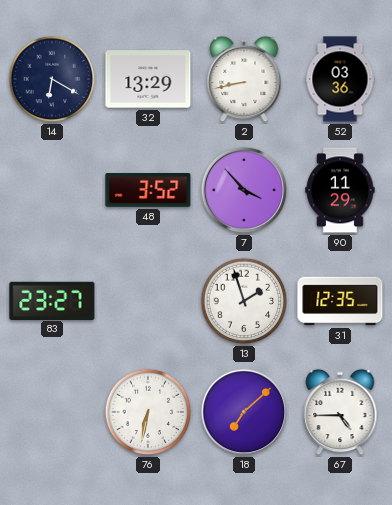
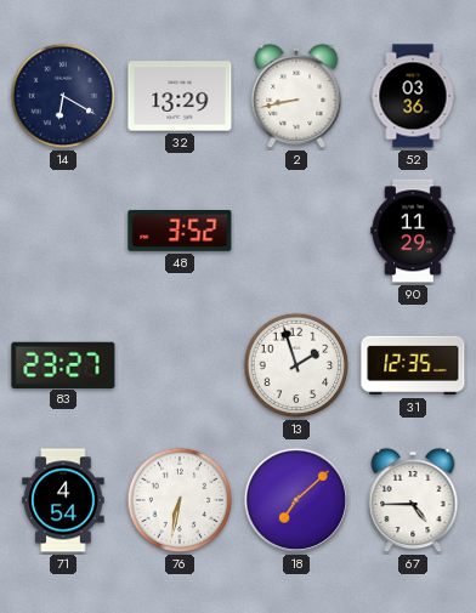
7: 3:53 -> none
71: none -> 4:54
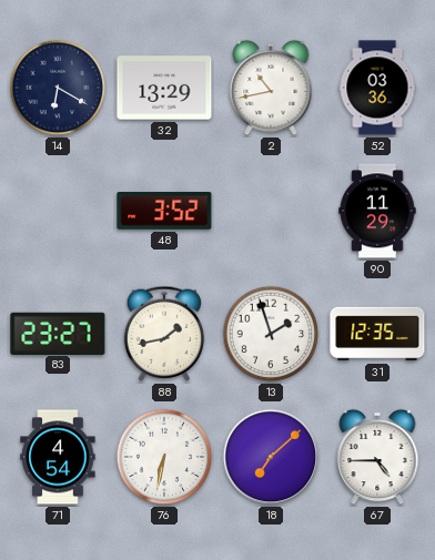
2: 8:43 -> 10:43
88: none -> 1:43
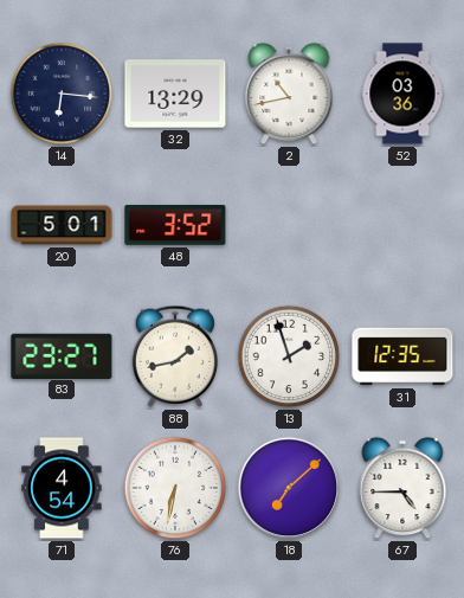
14: 6:20 -> 6:16
20: none -> 5:01
90: 11:29 -> none
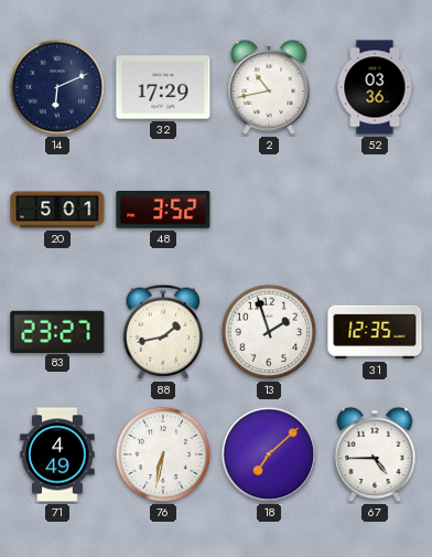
14: 6:16 -> 6:11
32: 13:29 -> 17:29
71: 4:54 -> 4:49
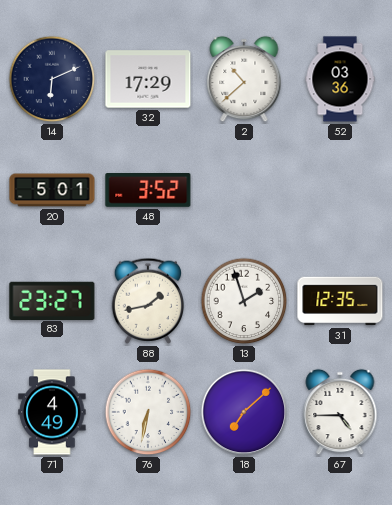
2: 10:43 -> 10:38
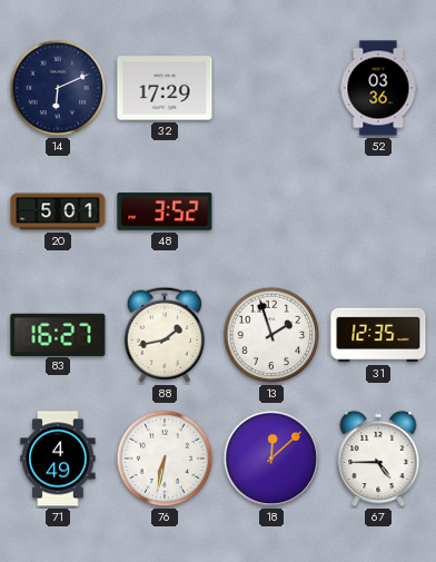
2: 10:38 -> none
83: 23:27 -> 16:27
18: 7:08 -> 12:08
